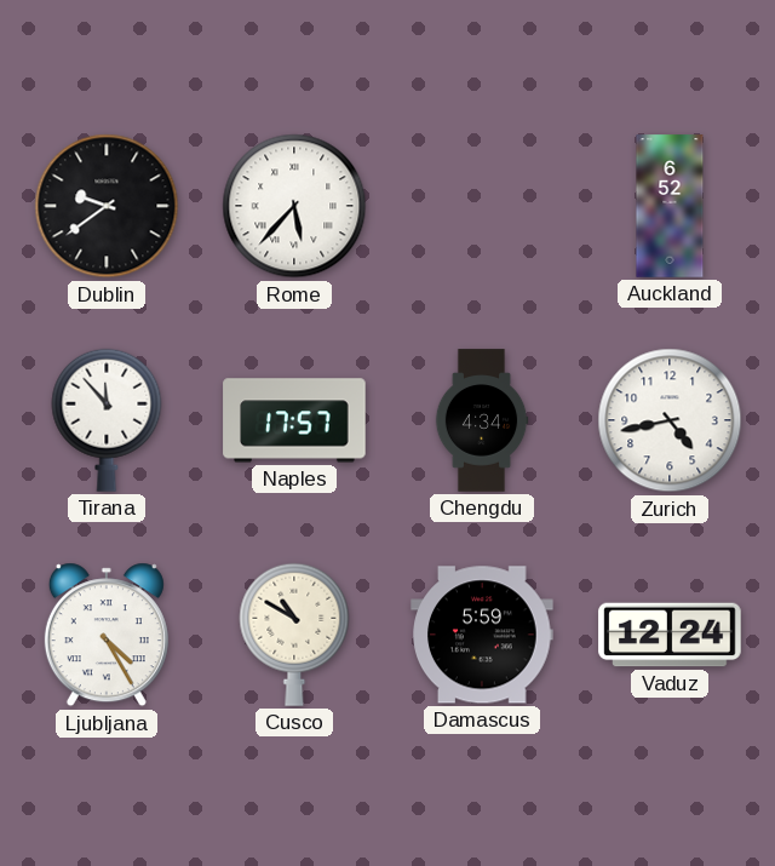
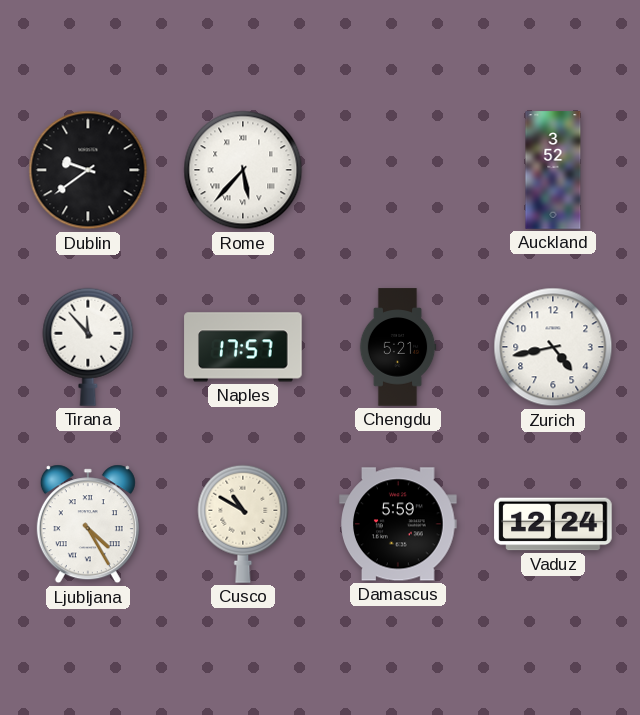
Auckland: 6:52 -> 3:52
Chengdu: 4:34 -> 5:21
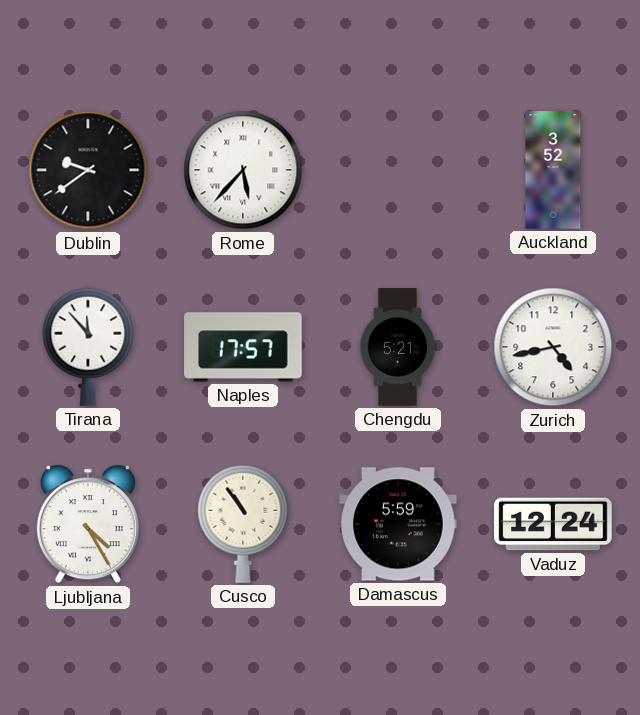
Cusco: 10:50 -> 10:54
